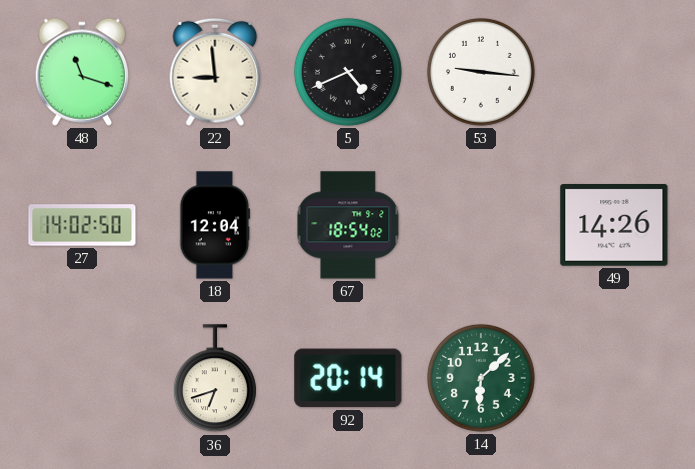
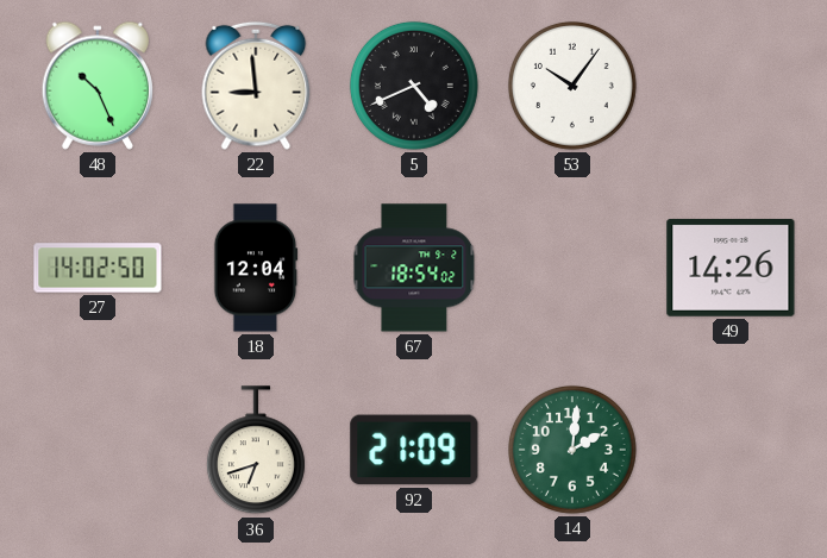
48: 11:18 -> 10:26
53: 9:16 -> 10:06
92: 20:14 -> 21:09
14: 6:08 -> 2:01
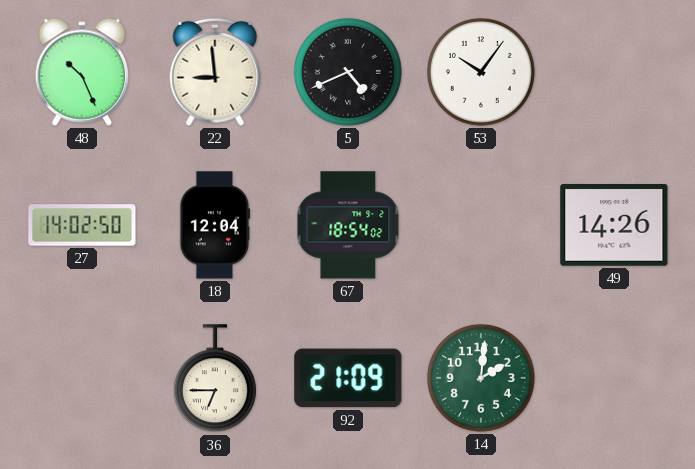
36: 6:42 -> 6:45
